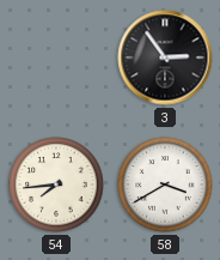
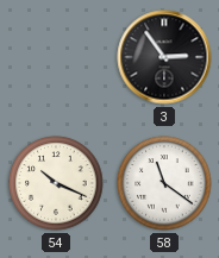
54: 7:44 -> 10:19
58: 3:40 -> 11:21
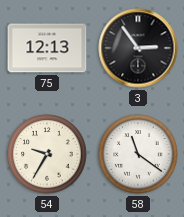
75: none -> 12:13
54: 10:19 -> 9:35
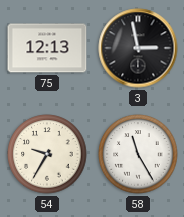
3: 2:54 -> 2:58
58: 11:21 -> 11:25
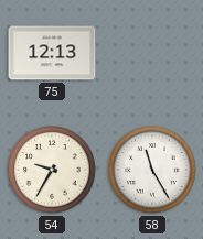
3: 2:58 -> none
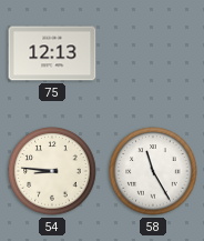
54: 9:35 -> 8:46
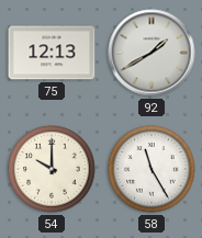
92: none -> 1:40
54: 8:46 -> 10:00
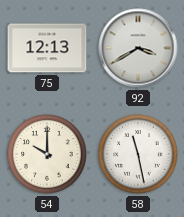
92: 1:40 -> 3:40
58: 11:25 -> 11:28
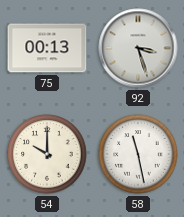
75: 12:13 -> 00:13
92: 3:40 -> 3:27
